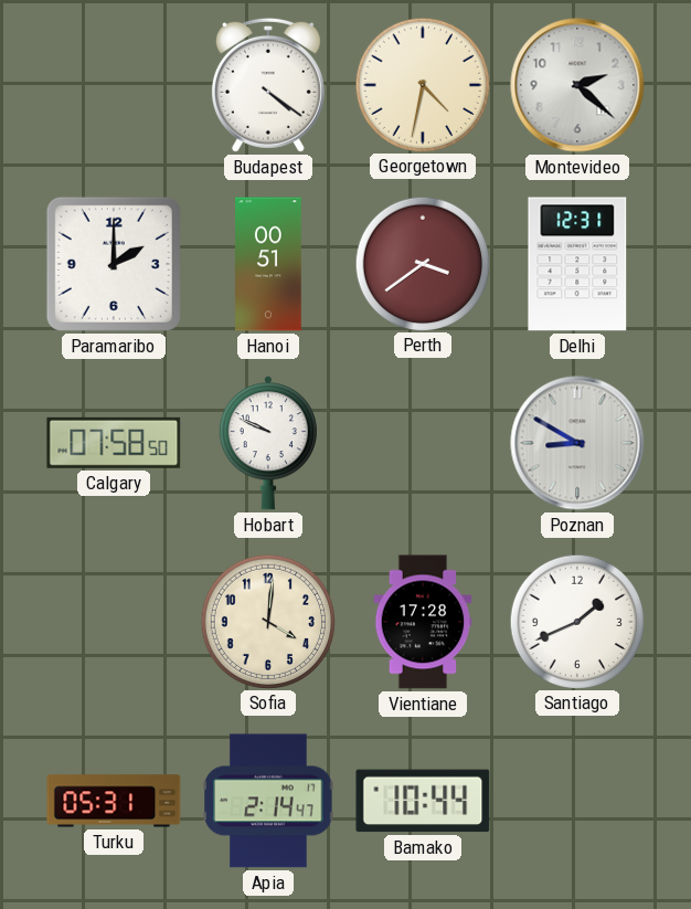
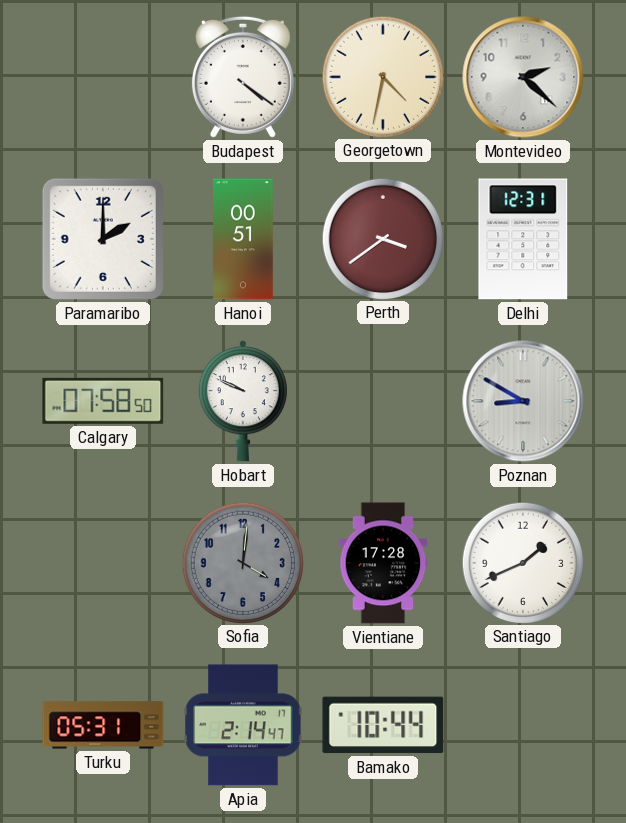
Sofia dial: cream -> grey
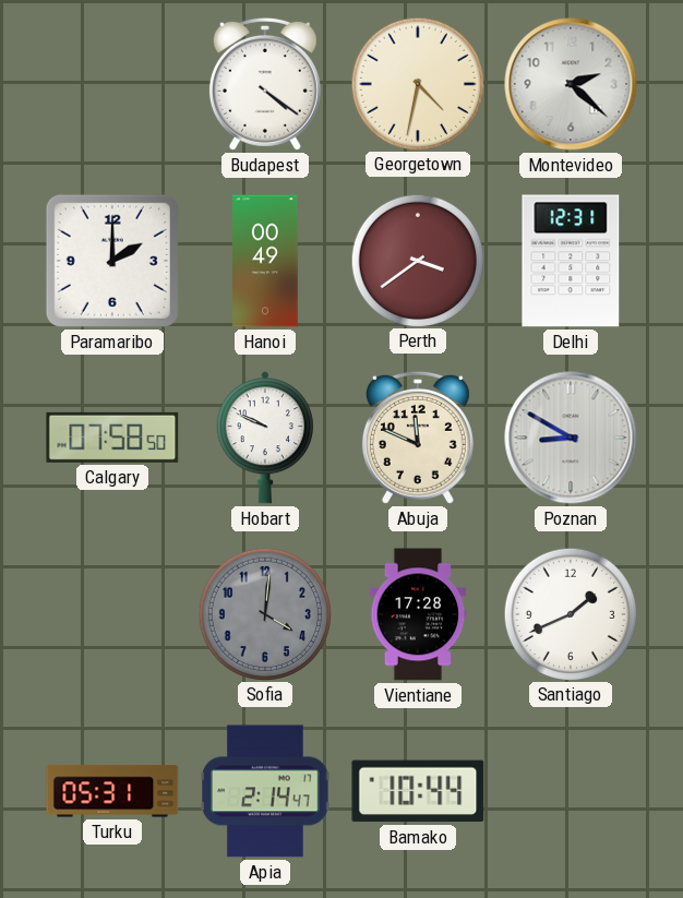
Hanoi: 00:51 -> 00:49
Abuja: none -> 11:49
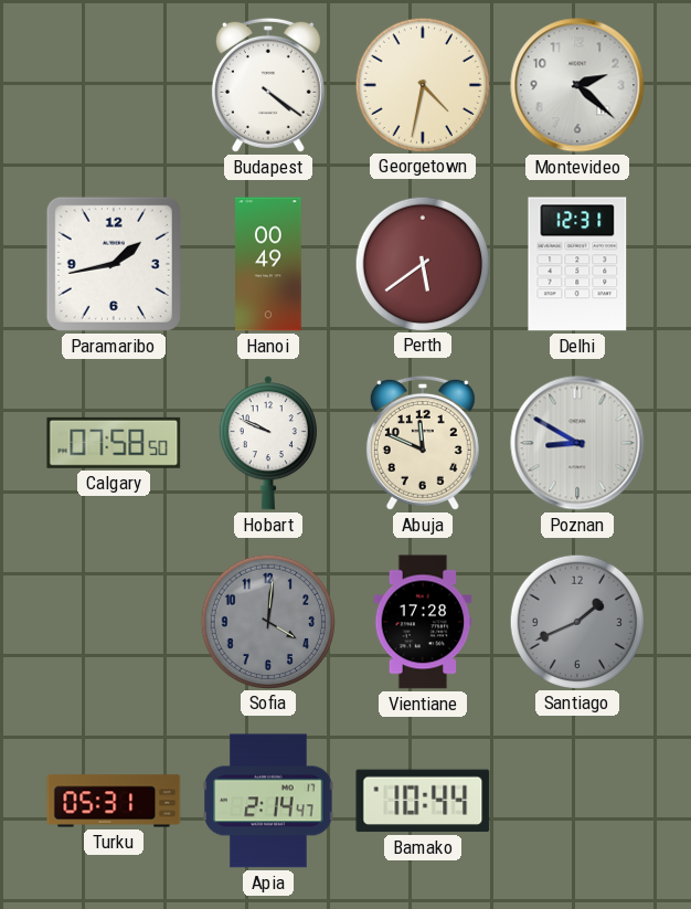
Paramaribo: 2:00 -> 1:43
Perth: 3:39 -> 5:39
Santiago dial: white -> grey
